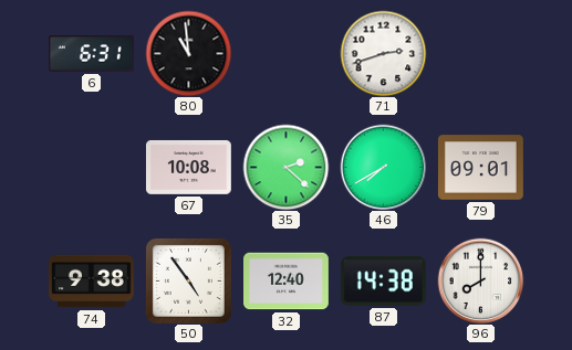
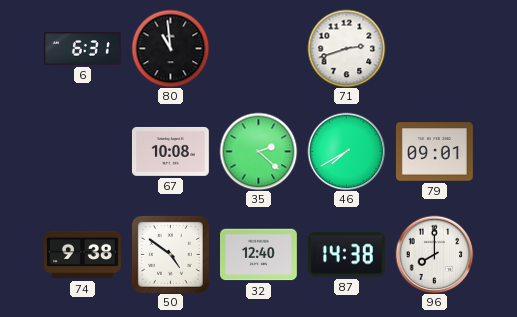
50: 4:54 -> 4:51
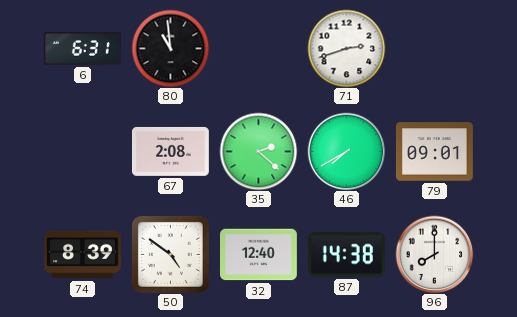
67: 10:08 -> 2:08
74: 9:38 -> 8:39
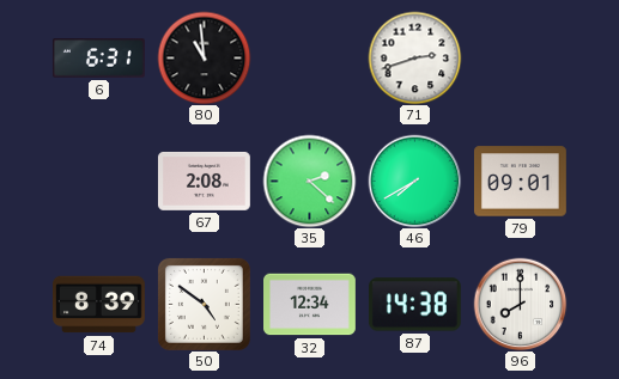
32: 12:40 -> 12:34
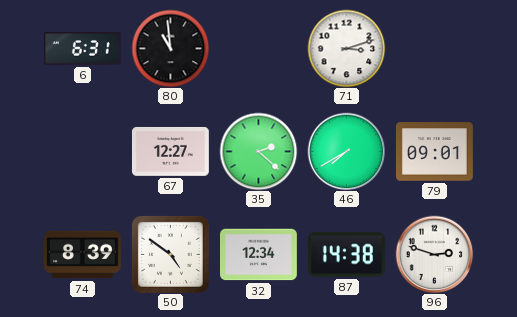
71: 2:42 -> 3:12
67: 2:08 -> 12:27
96: 8:00 -> 2:48
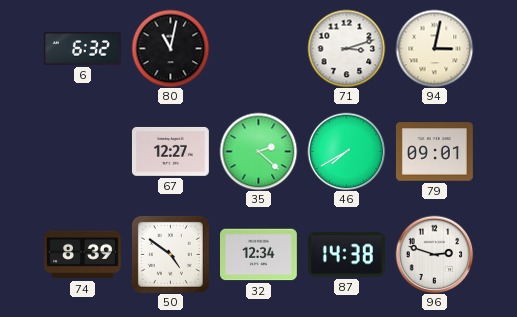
6: 6:31 -> 6:32
80: 10:59 -> 11:02
94: none -> 3:02
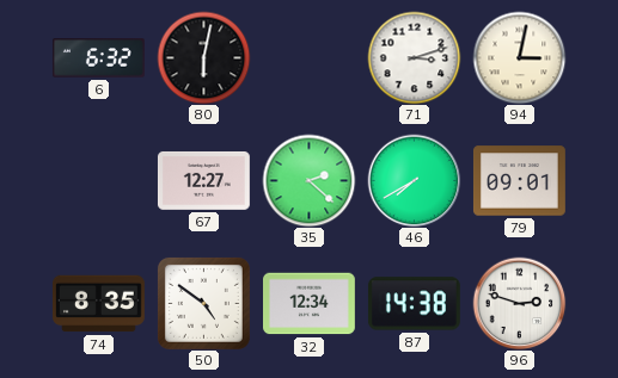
80: 11:02 -> 6:02
74: 8:39 -> 8:35
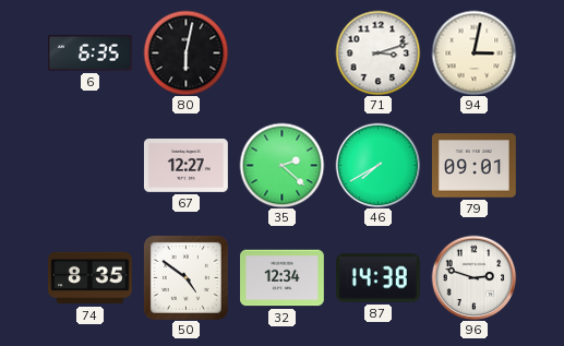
6: 6:32 -> 6:35
